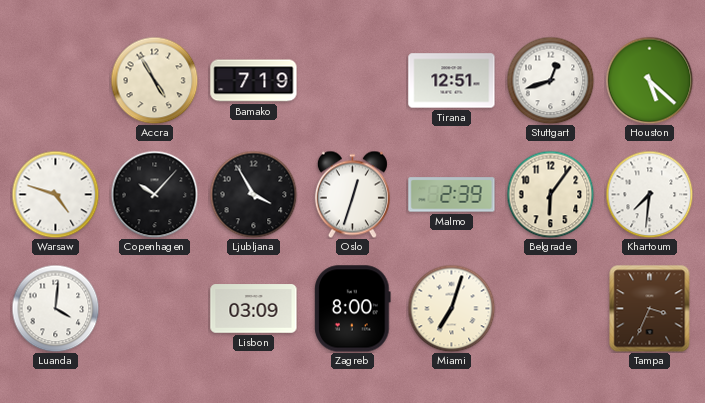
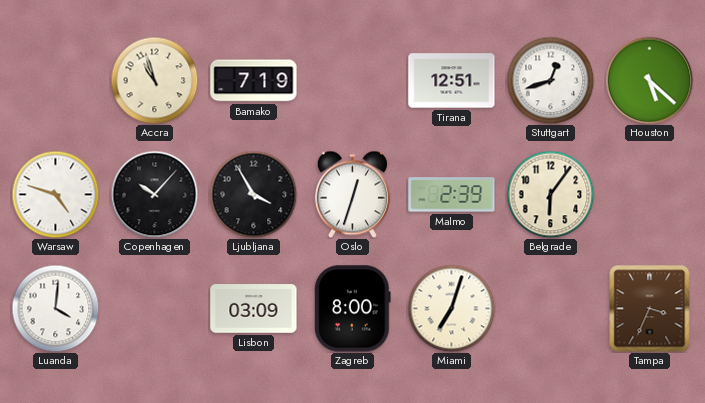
Accra: 4:55 -> 10:57
Khartoum: 7:31 -> none
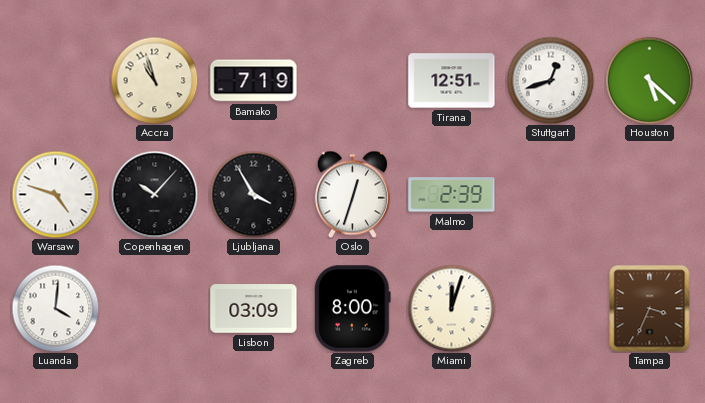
Belgrade: 6:06 -> none
Miami: 7:03 -> 12:03
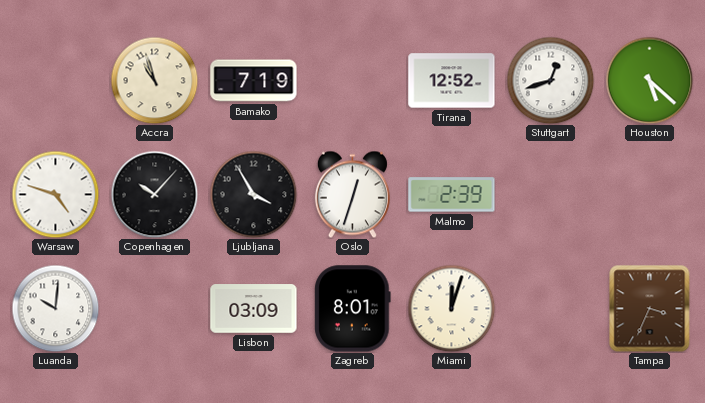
Tirana: 12:51 -> 12:52
Luanda: 4:01 -> 10:01
Zagreb: 8:00 -> 8:01
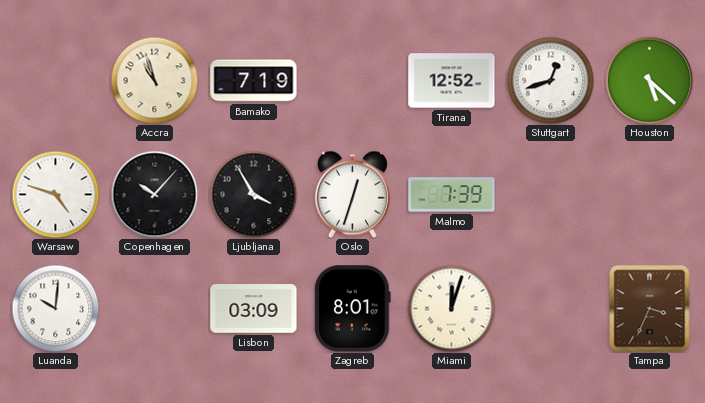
Malmo: 2:39 -> 7:39
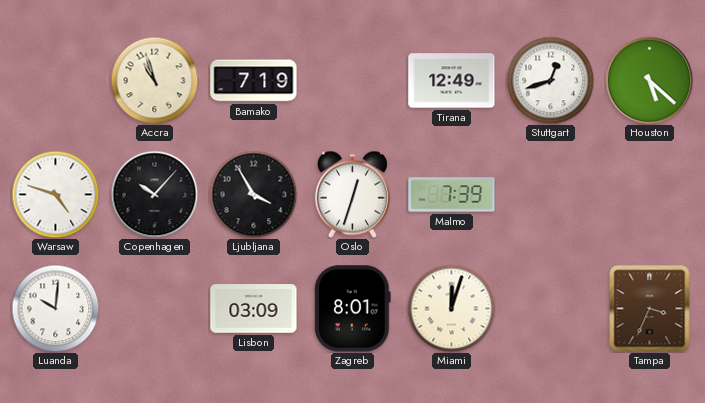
Tirana: 12:52 -> 12:49
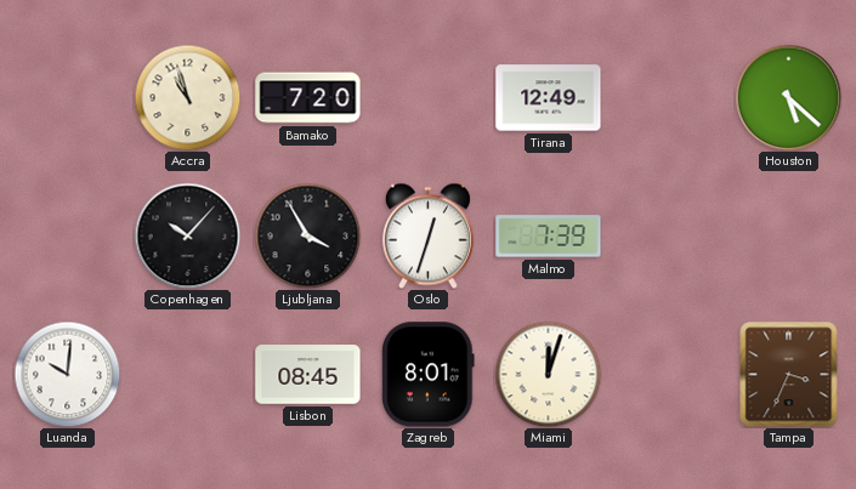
Bamako: 7:19 -> 7:20
Stuttgart: 12:42 -> none
Warsaw: 4:48 -> none
Lisbon: 03:09 -> 08:45
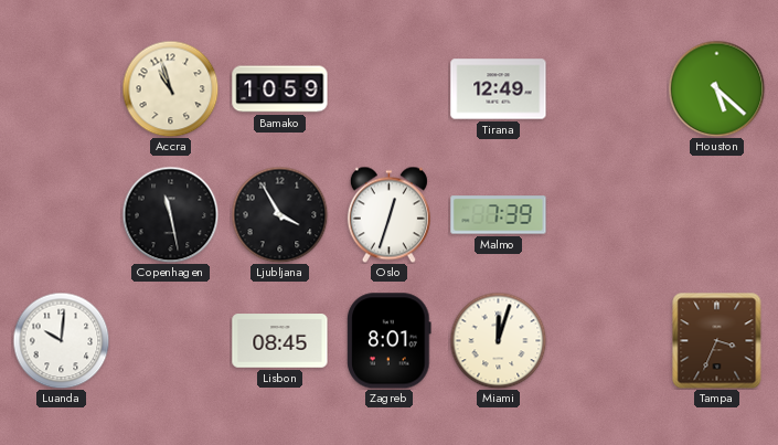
Bamako: 7:20 -> 10:59
Copenhagen: 10:07 -> 11:28
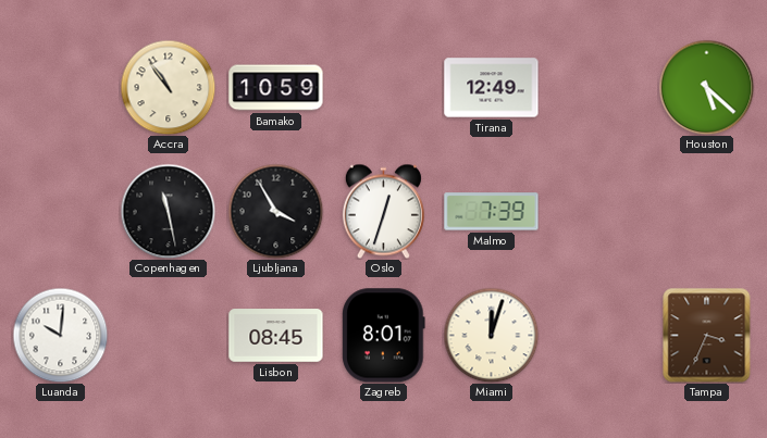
Accra: 10:57 -> 10:54
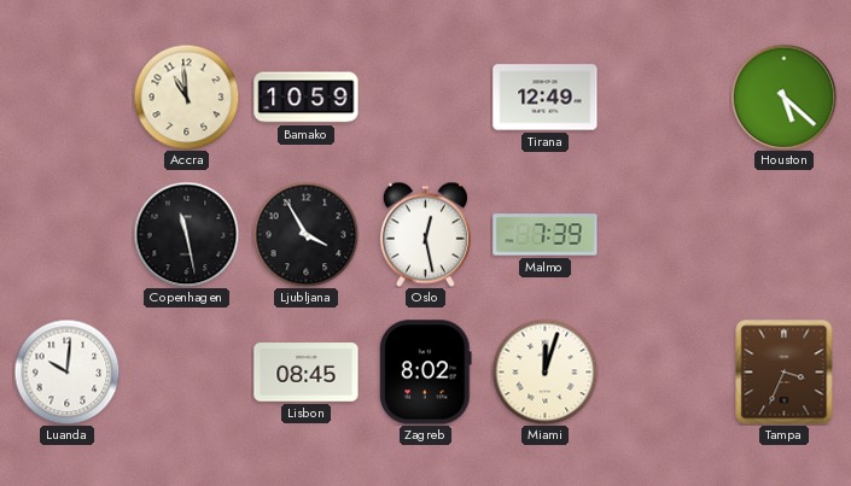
Accra: 10:54 -> 10:59
Oslo: 12:33 -> 12:28
Zagreb: 8:01 -> 8:02
